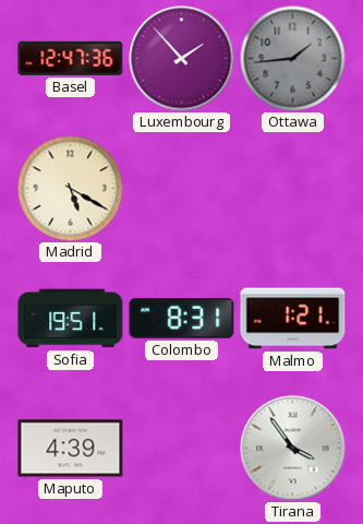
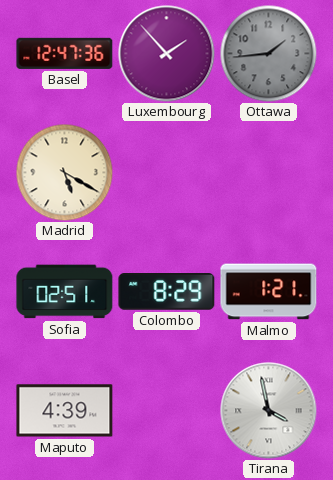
Sofia: 19:51 -> 02:51
Colombo: 8:31 -> 8:29
Tirana: 3:54 -> 3:58
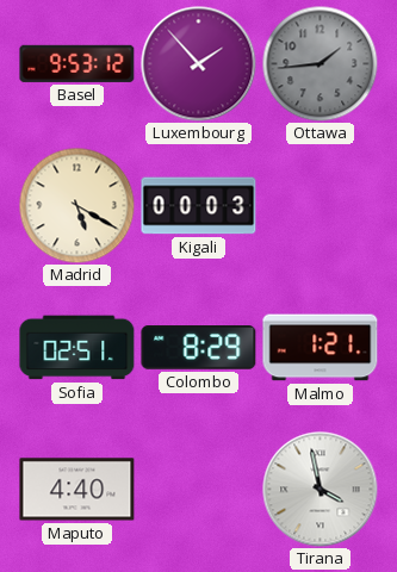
Basel: 12:47 -> 9:53
Kigali: none -> 00:03
Maputo: 4:39 -> 4:40
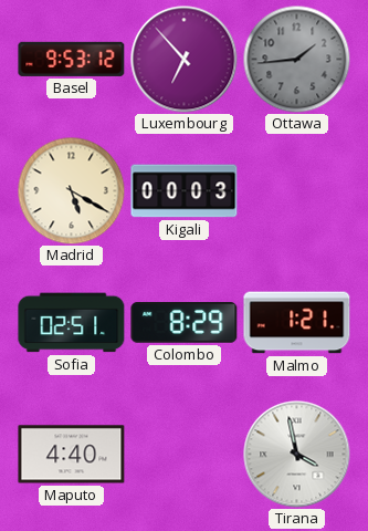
Luxembourg: 1:53 -> 6:53
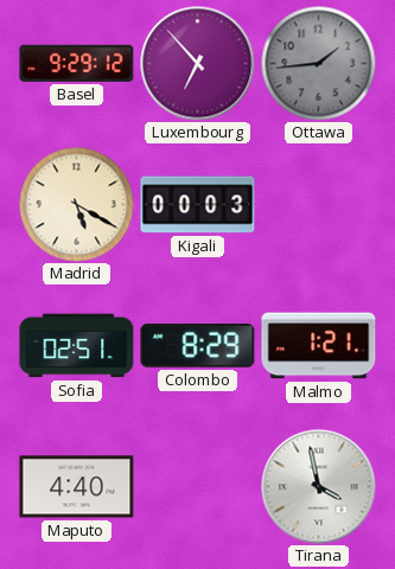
Basel: 9:53 -> 9:29
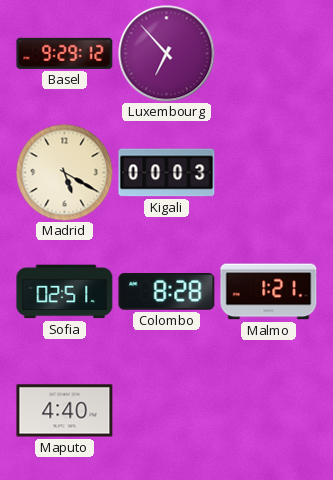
Ottawa: 1:44 -> none
Colombo: 8:29 -> 8:28
Tirana: 3:58 -> none
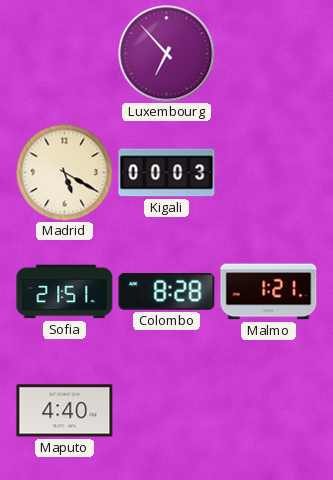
Basel: 9:29 -> none
Sofia: 02:51 -> 21:51
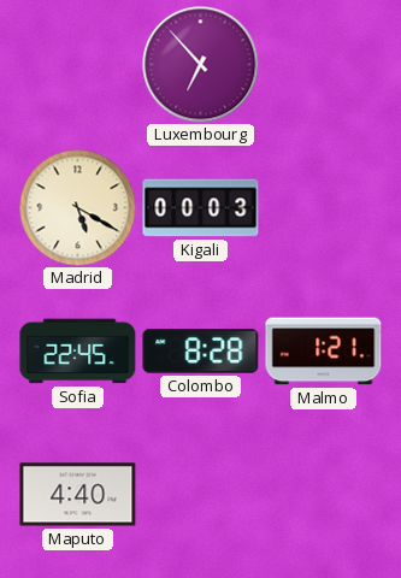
Sofia: 21:51 -> 22:45
